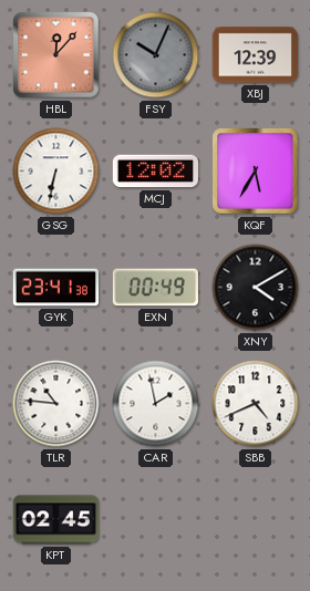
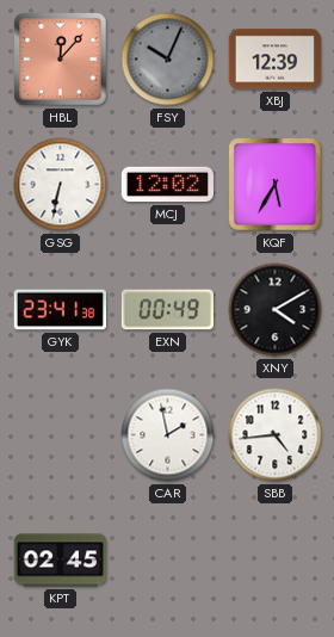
TLR: 10:46 -> none
SBB: 4:41 -> 4:44
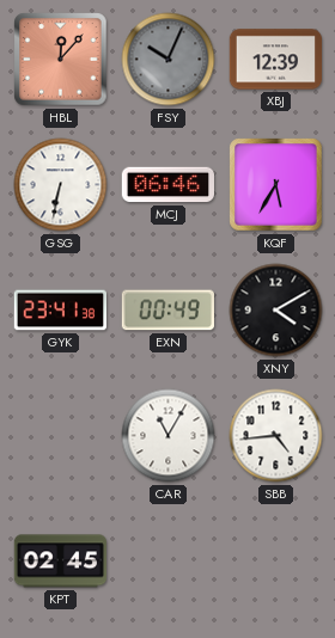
MCJ: 12:02 -> 06:46
CAR: 1:58 -> 11:05
